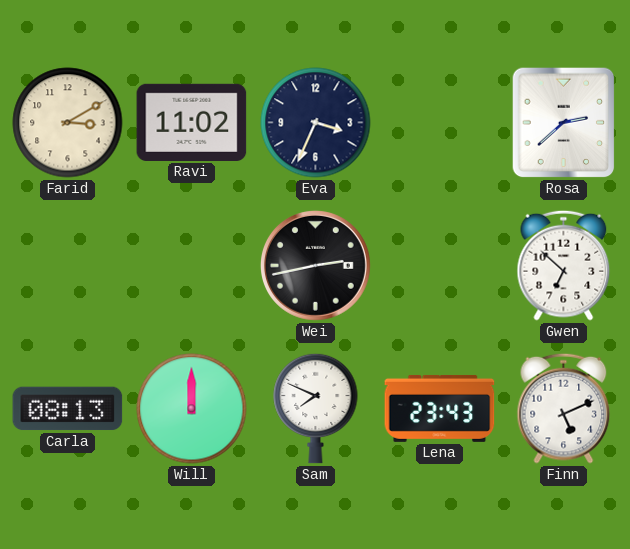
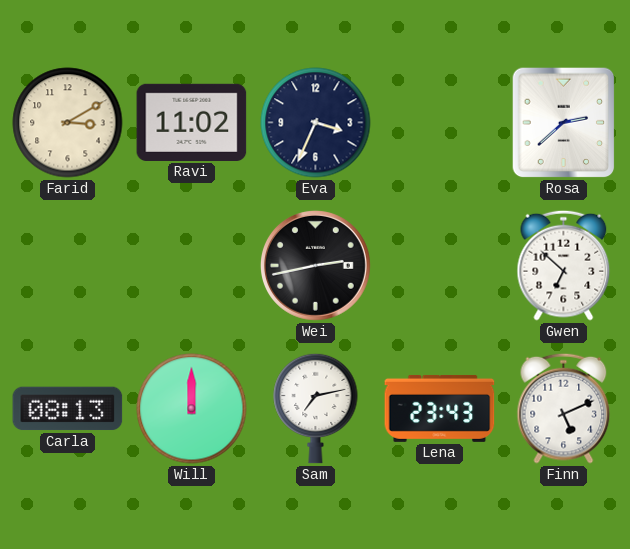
Sam: 7:49 -> 7:13
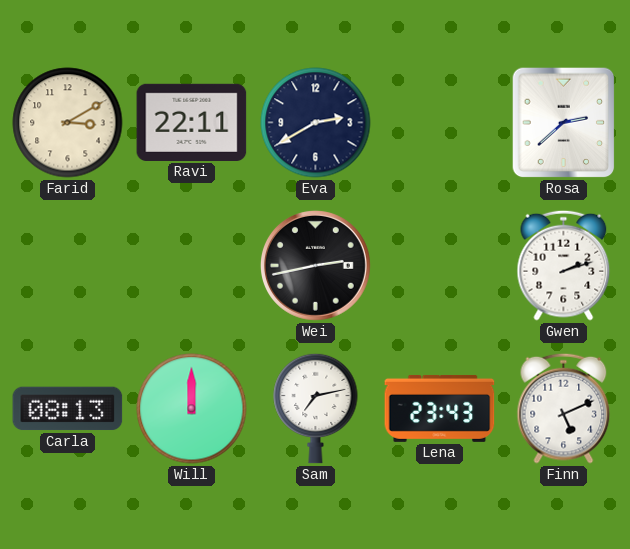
Ravi: 11:02 -> 22:11
Eva: 3:34 -> 2:40
Gwen: 6:52 -> 2:12
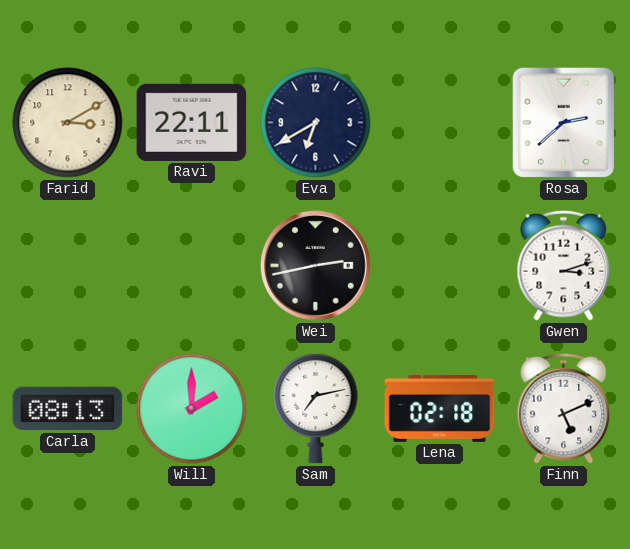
Eva: 2:40 -> 6:40
Gwen: 2:12 -> 3:12
Will: 12:00 -> 2:00
Lena: 23:43 -> 02:18
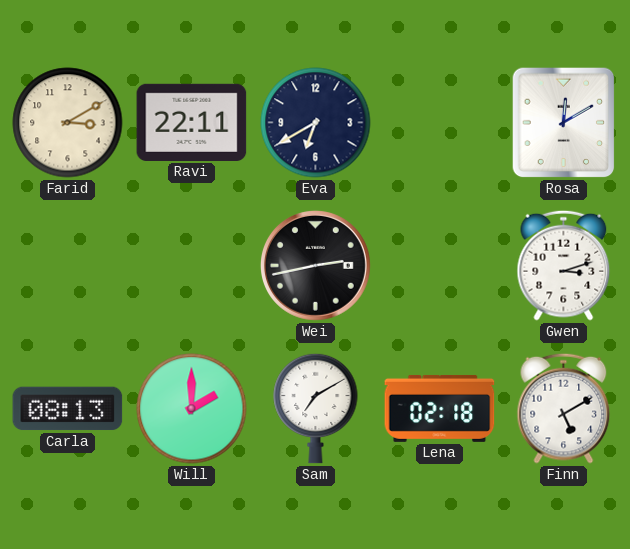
Rosa: 2:38 -> 12:10
Sam: 7:13 -> 7:10
Finn: 5:11 -> 5:10
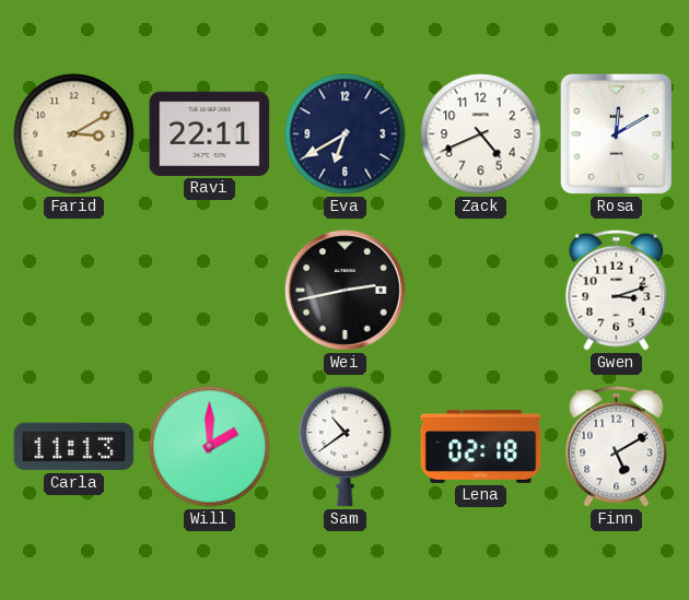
Zack: none -> 4:41
Carla: 08:13 -> 11:13
Sam: 7:10 -> 10:39
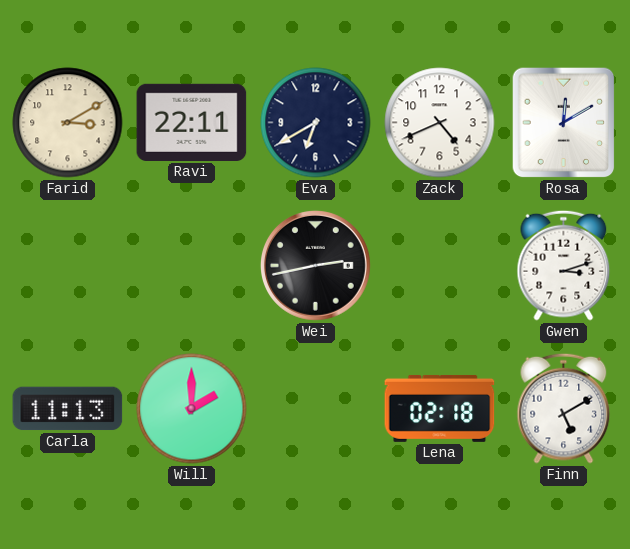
Sam: 10:39 -> none
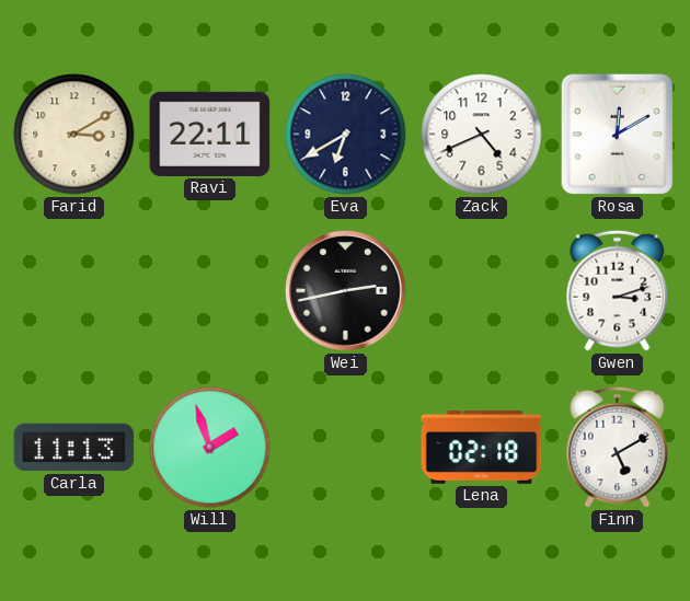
Will: 2:00 -> 1:57
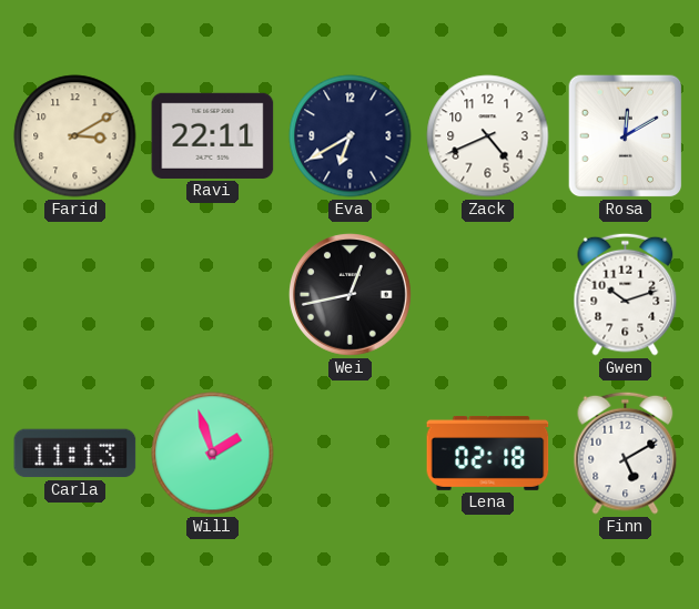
Wei: 2:43 -> 12:43
Gwen: 3:12 -> 10:12
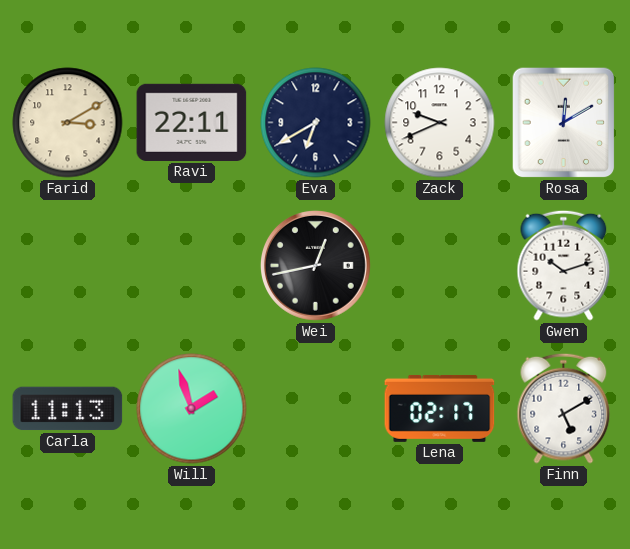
Zack: 4:41 -> 9:41
Lena: 02:18 -> 02:17
